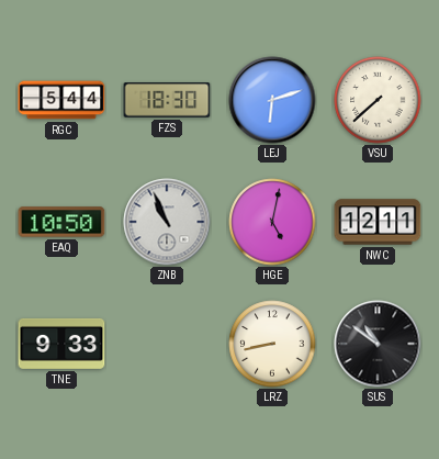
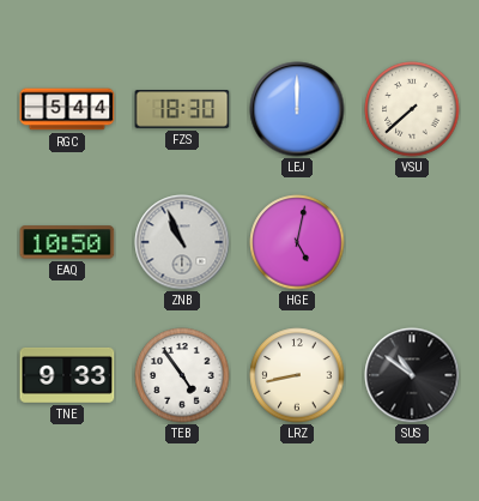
LEJ: 6:12 -> 12:00
NWC: 12:11 -> none
TEB: none -> 4:54
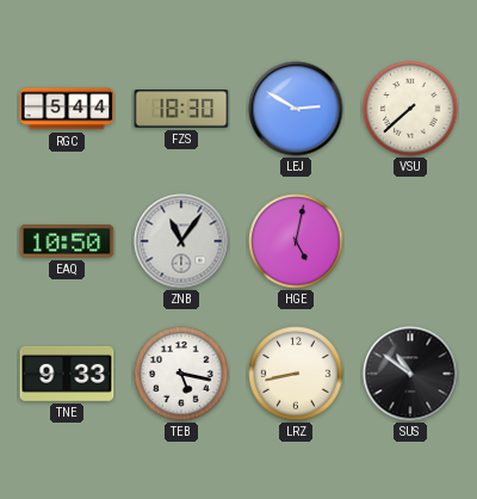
LEJ: 12:00 -> 2:50
ZNB: 10:56 -> 11:06
TEB: 4:54 -> 5:17
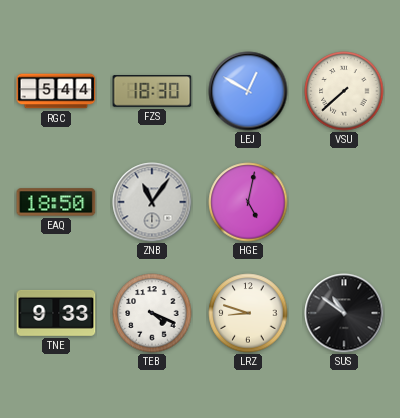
LEJ: 2:50 -> 12:50
EAQ: 10:50 -> 18:50
TEB: 5:17 -> 4:19
LRZ: 8:43 -> 8:48
